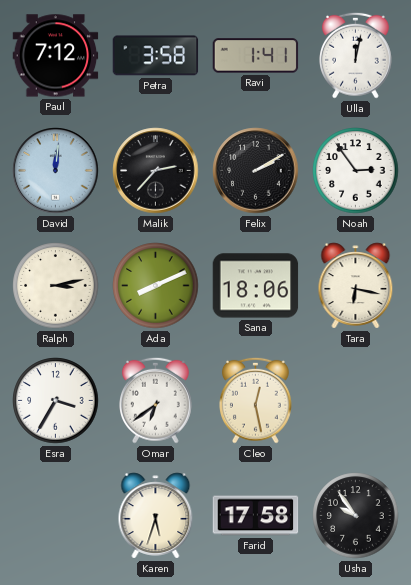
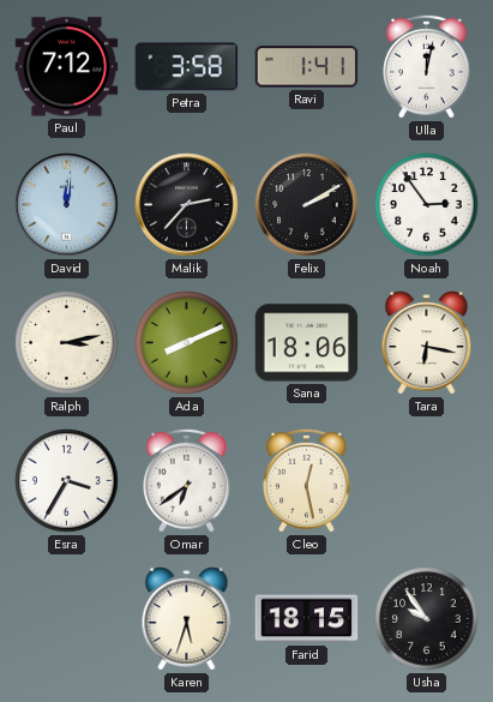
Farid: 17:58 -> 18:15
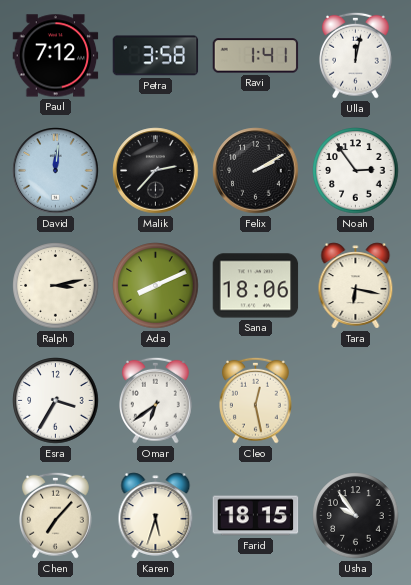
Chen: none -> 7:07
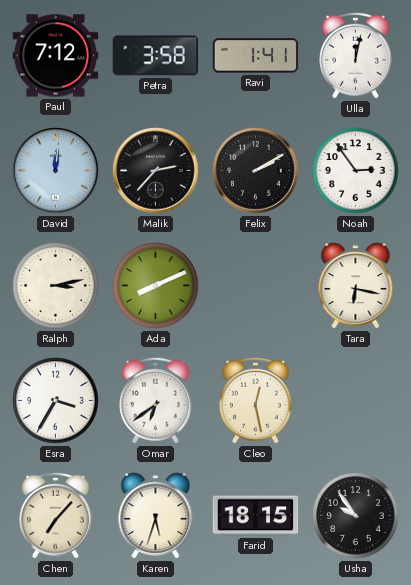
Sana: 18:06 -> none
